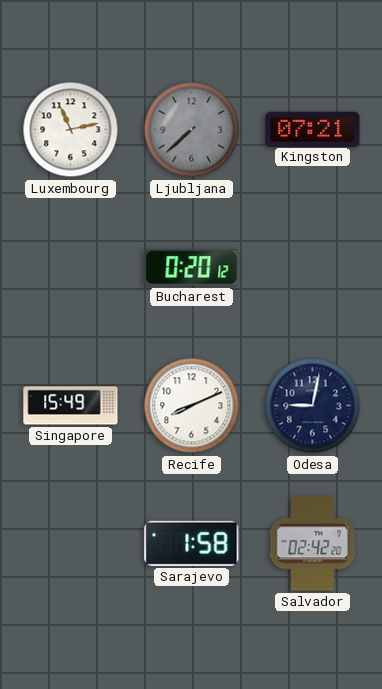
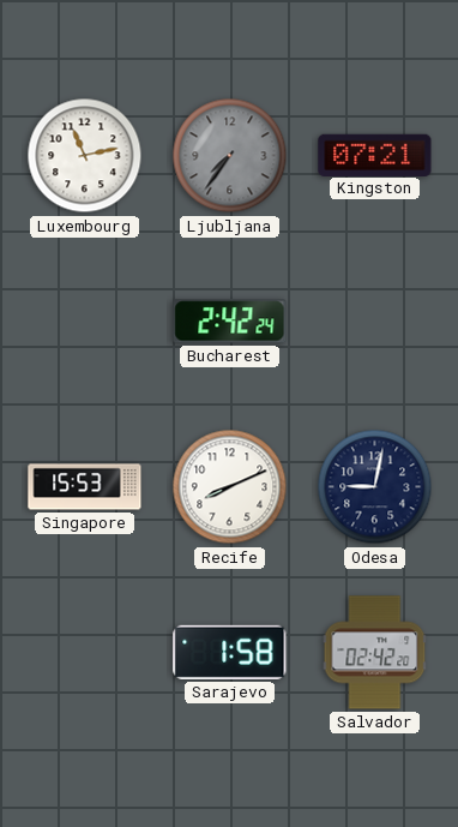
Ljubljana: 7:38 -> 7:36
Bucharest: 0:20 -> 2:42
Singapore: 15:49 -> 15:53
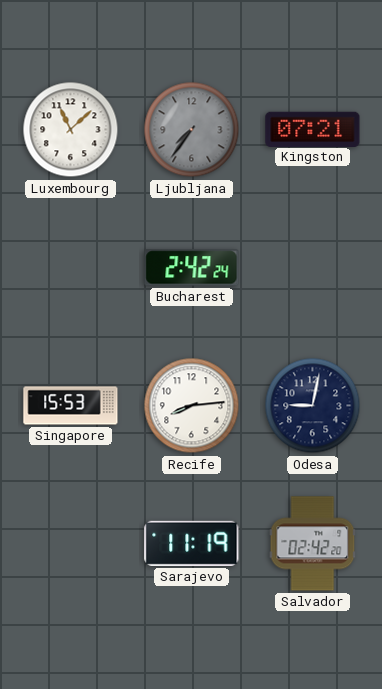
Luxembourg: 11:13 -> 11:08
Recife: 8:11 -> 8:14
Sarajevo: 1:58 -> 11:19
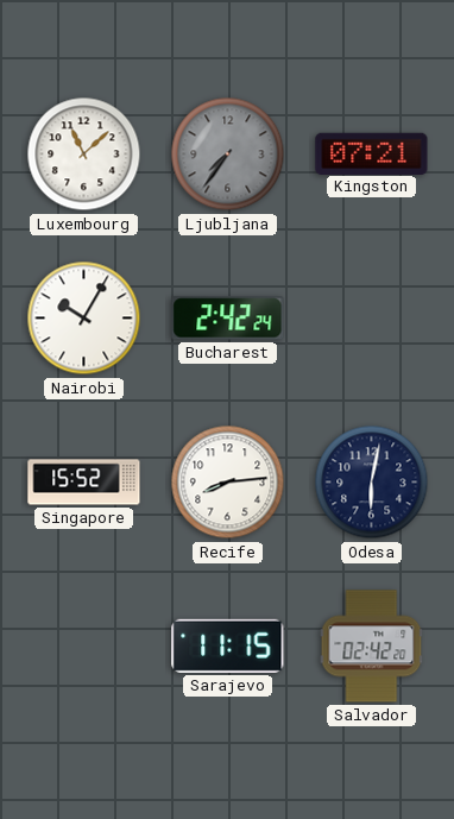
Nairobi: none -> 10:05
Singapore: 15:53 -> 15:52
Odesa: 9:02 -> 6:02
Sarajevo: 11:19 -> 11:15
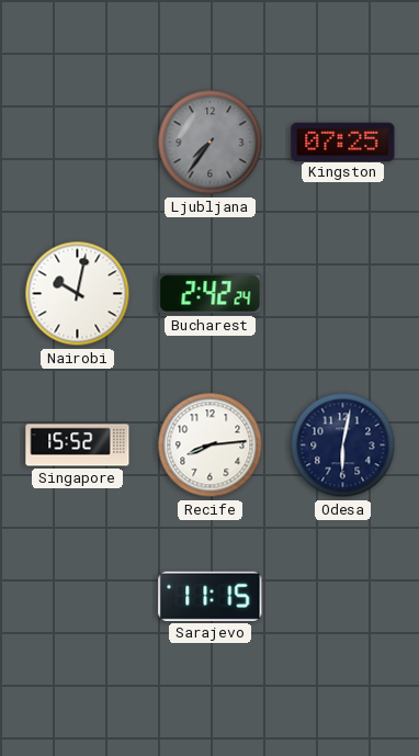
Luxembourg: 11:08 -> none
Kingston: 07:21 -> 07:25
Nairobi: 10:05 -> 10:02
Salvador: 02:42 -> none
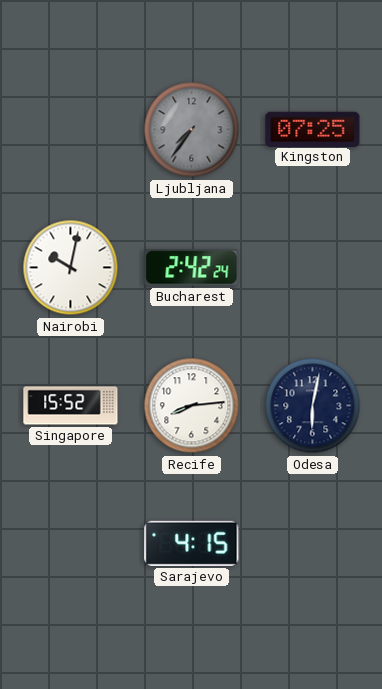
Sarajevo: 11:15 -> 4:15
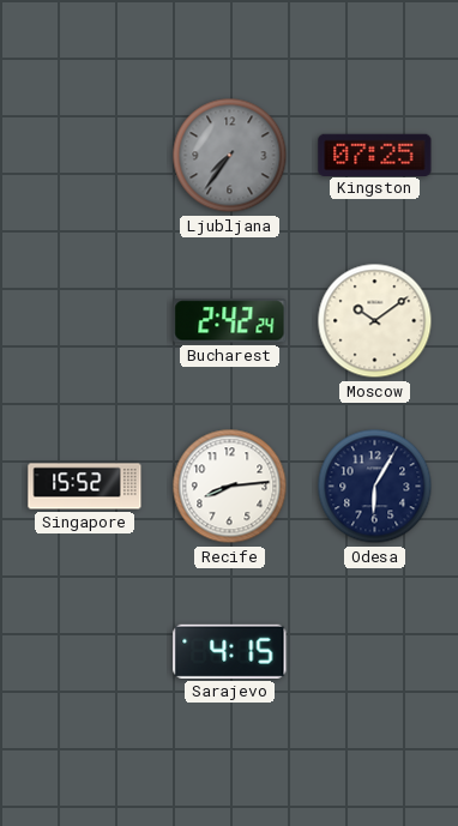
Nairobi: 10:02 -> none
Moscow: none -> 10:09
Odesa: 6:02 -> 6:05
